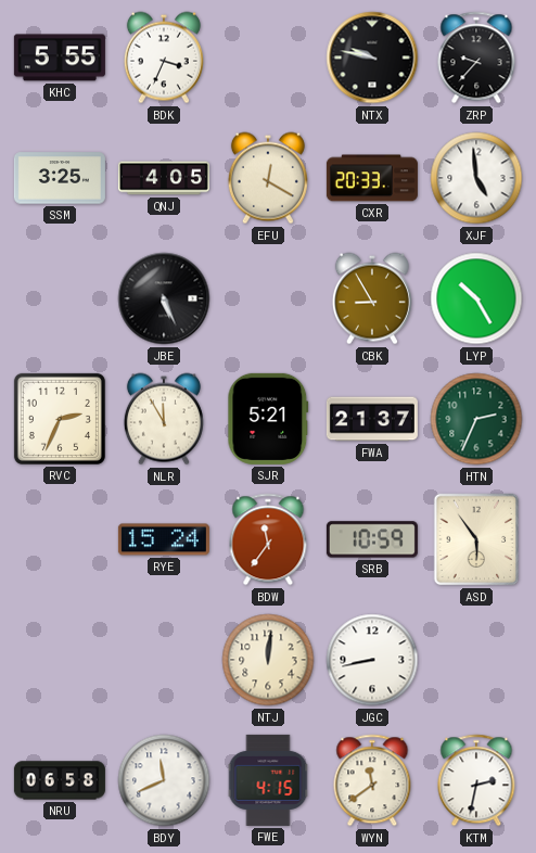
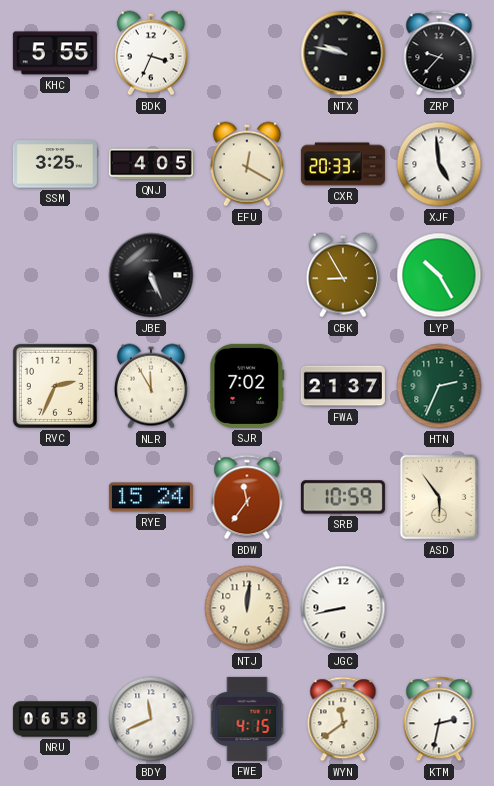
SJR: 5:21 -> 7:02
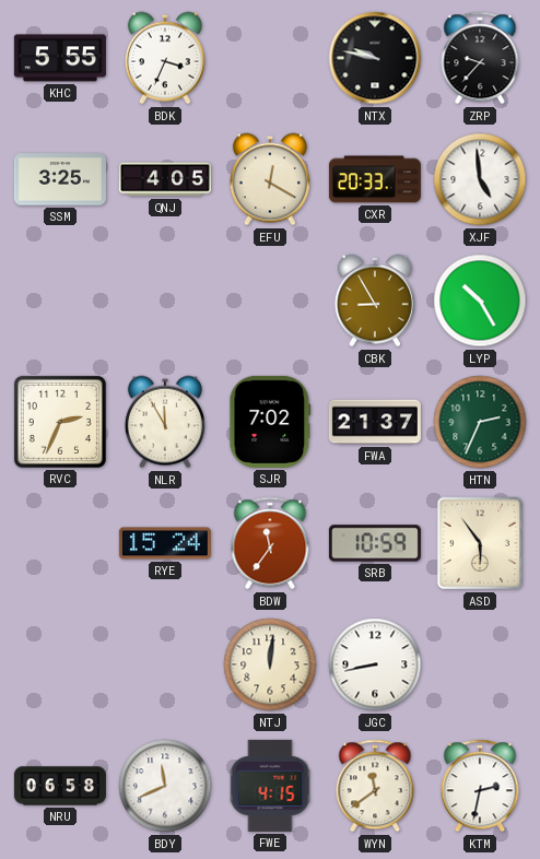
JBE: 5:26 -> none
